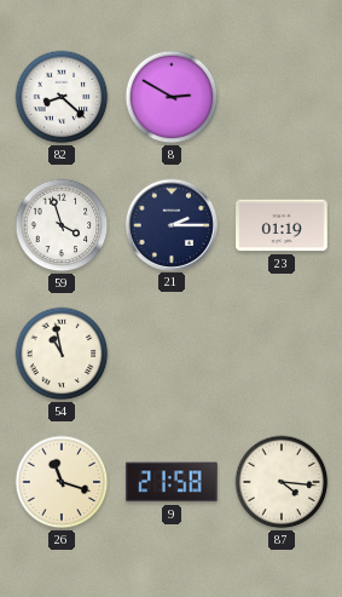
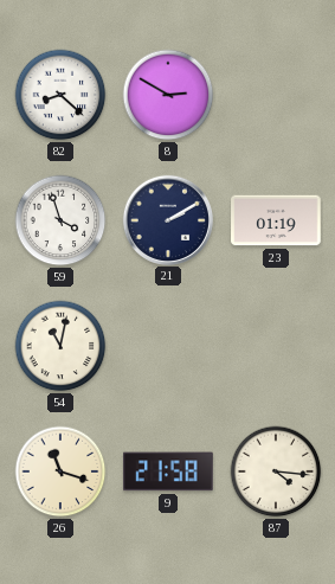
21: 2:15 -> 2:10
54: 10:58 -> 11:02
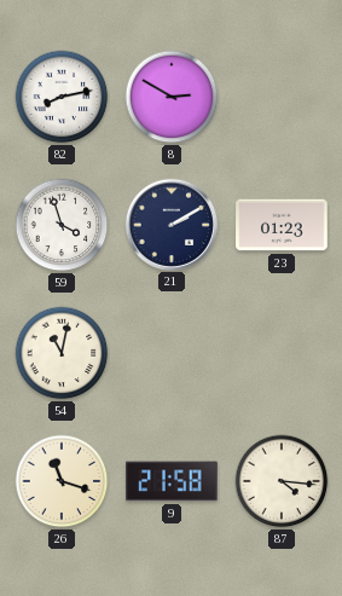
82: 8:22 -> 8:13
23: 01:19 -> 01:23
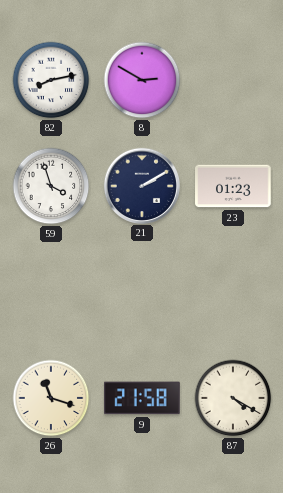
54: 11:02 -> none
87: 4:16 -> 4:20
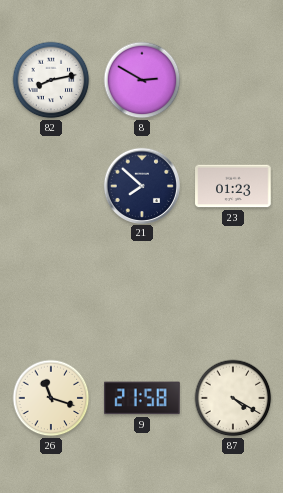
59: 3:57 -> none
21: 2:10 -> 7:52
